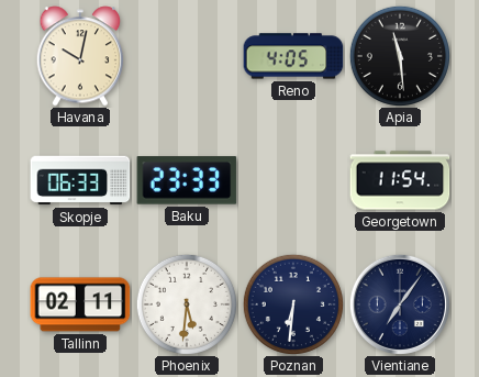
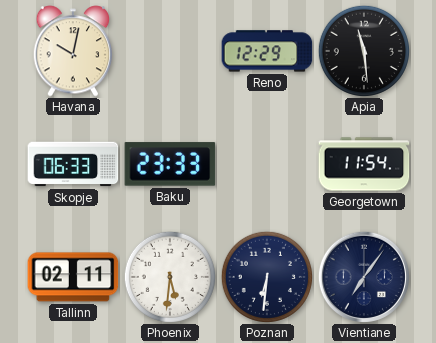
Reno: 4:05 -> 12:29
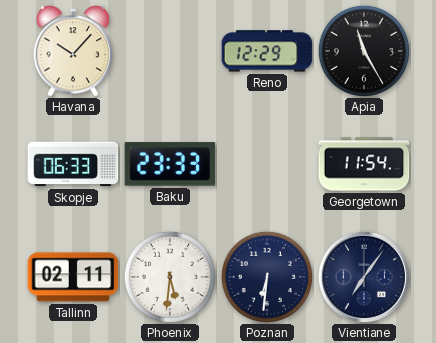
Havana: 10:02 -> 10:07
Apia: 11:29 -> 11:25
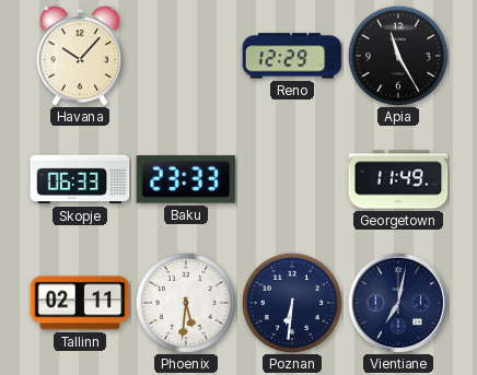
Georgetown: 11:54 -> 11:49
Vientiane: 7:06 -> 7:02
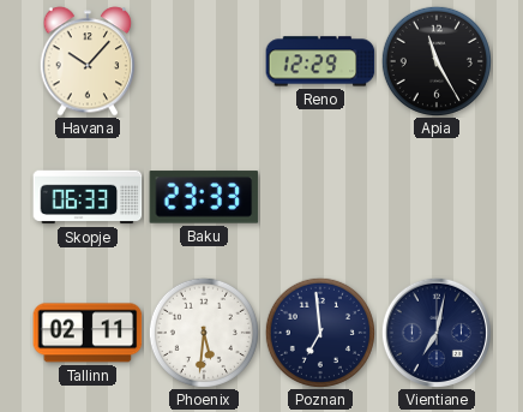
Georgetown: 11:49 -> none
Poznan: 6:31 -> 6:59
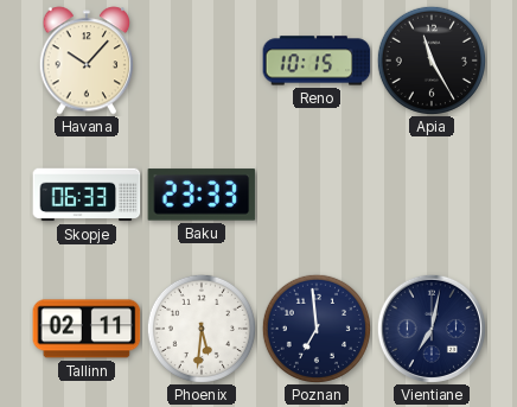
Reno: 12:29 -> 10:15
